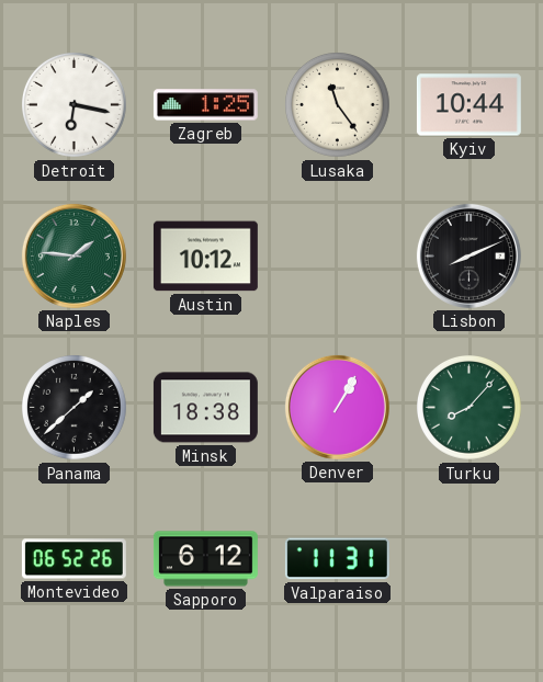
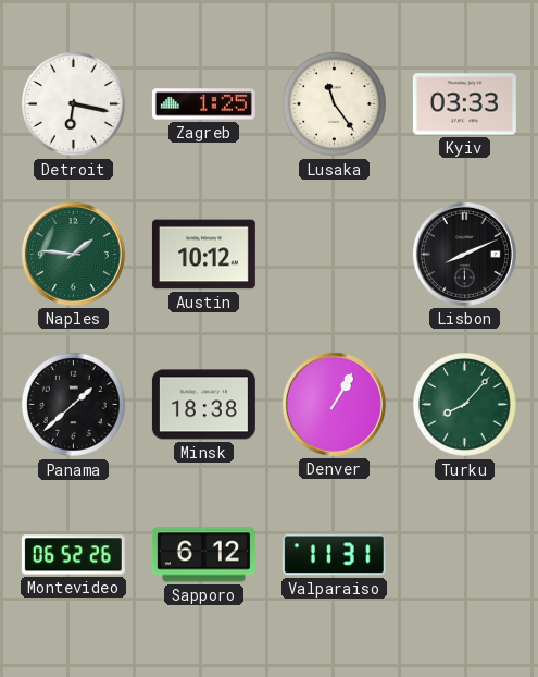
Kyiv: 10:44 -> 03:33
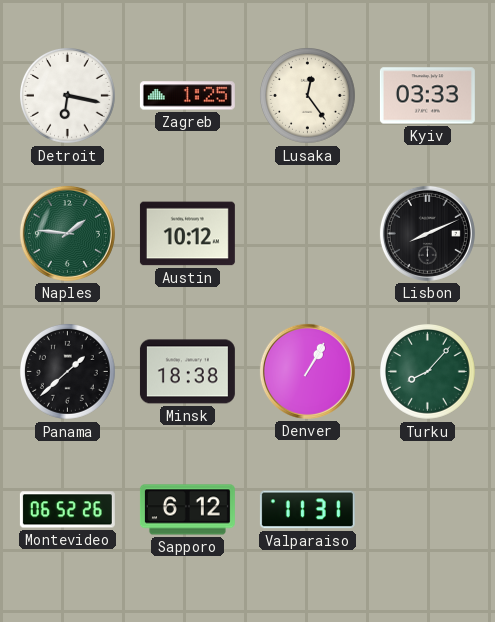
Lusaka: 11:24 -> 12:24
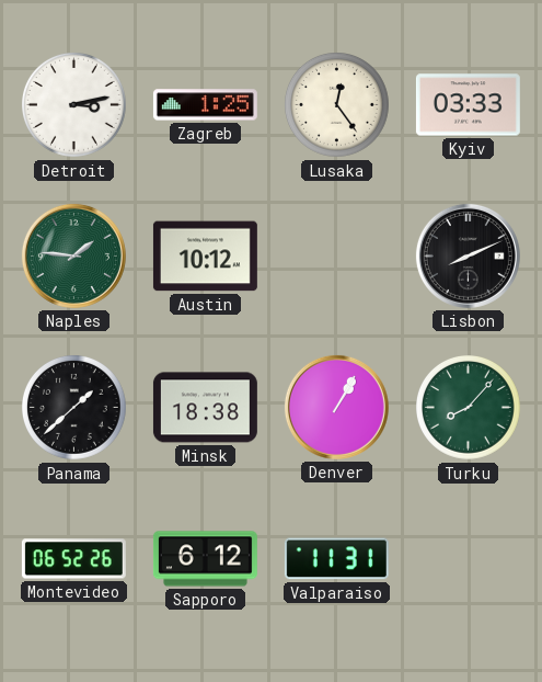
Detroit: 6:17 -> 3:13
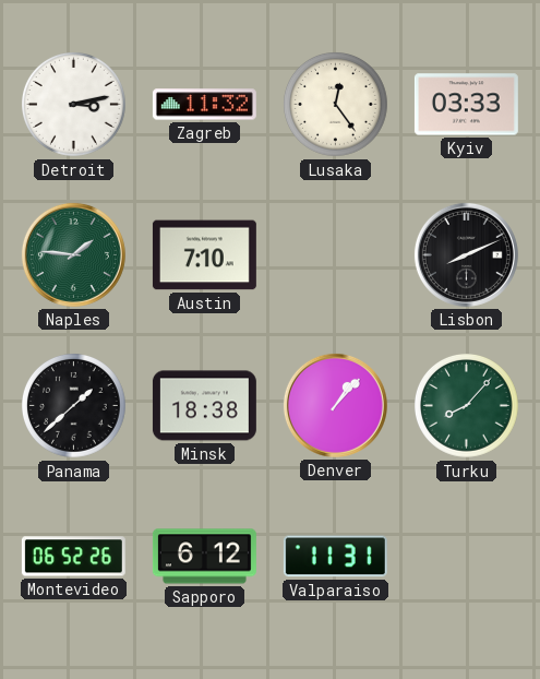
Zagreb: 1:25 -> 11:32
Austin: 10:12 -> 7:10
Denver: 1:05 -> 1:07
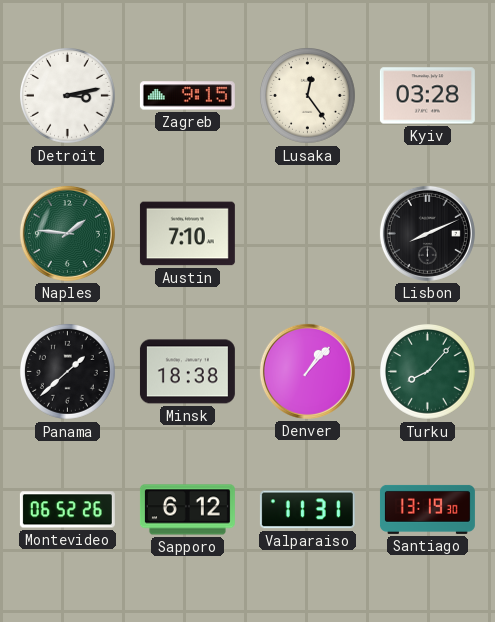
Zagreb: 11:32 -> 9:15
Kyiv: 03:33 -> 03:28
Santiago: none -> 13:19
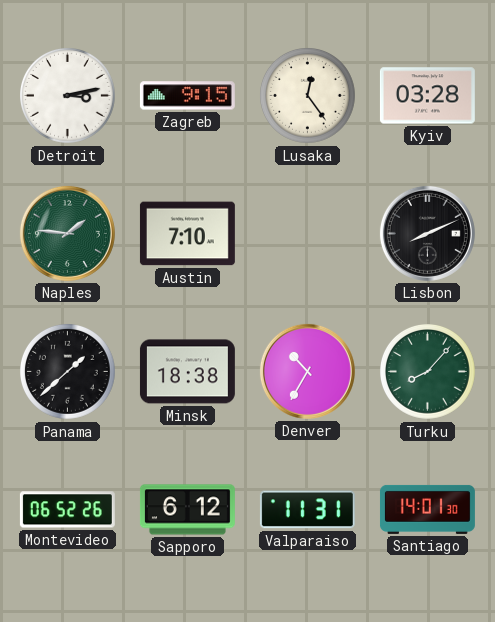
Denver: 1:07 -> 10:35
Santiago: 13:19 -> 14:01
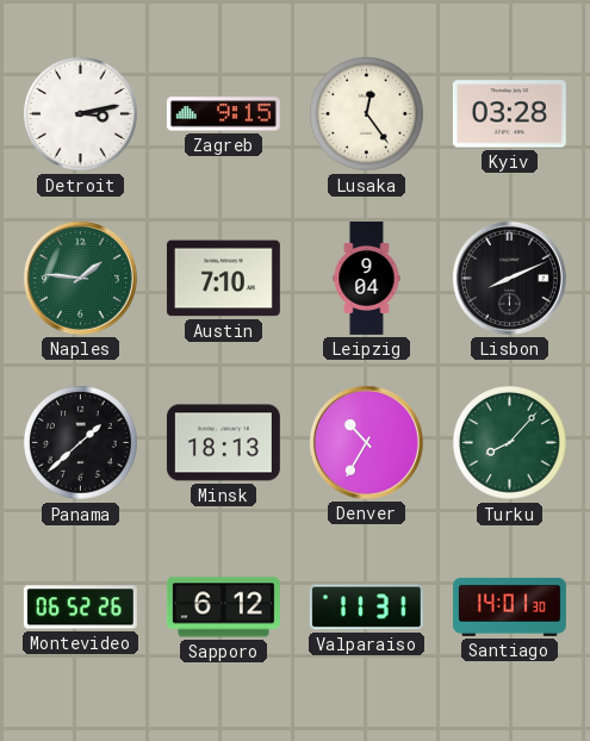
Leipzig: none -> 9:04
Minsk: 18:38 -> 18:13
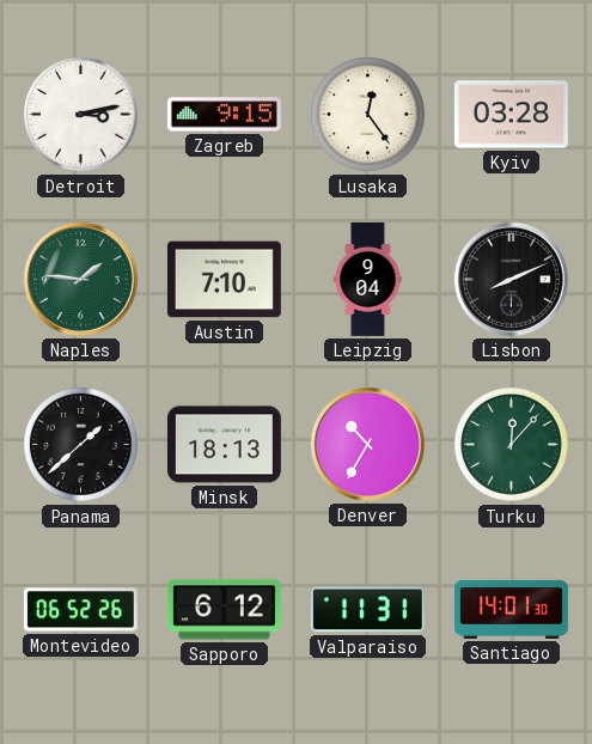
Turku: 8:07 -> 12:07
